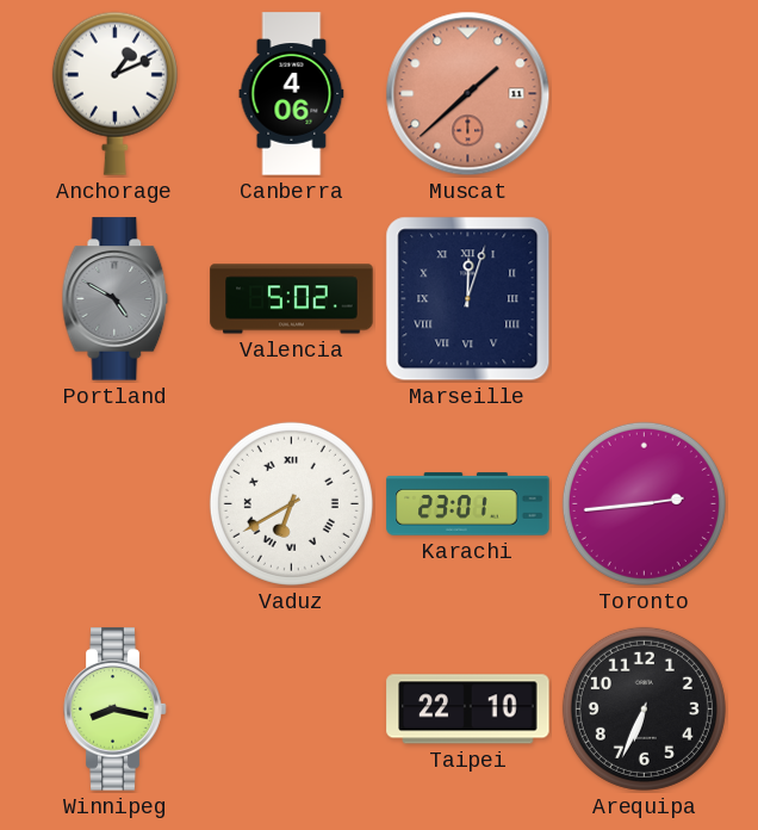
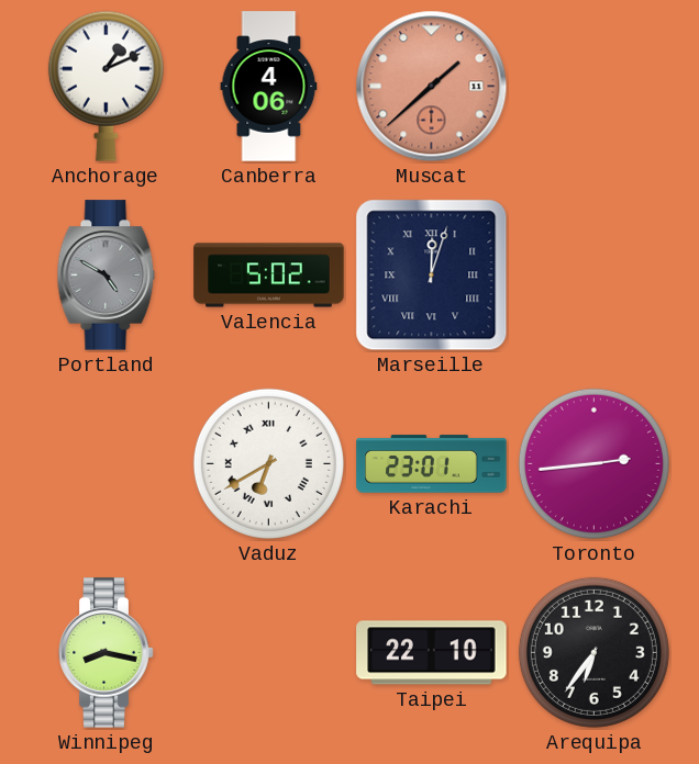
Arequipa: 6:34 -> 6:36
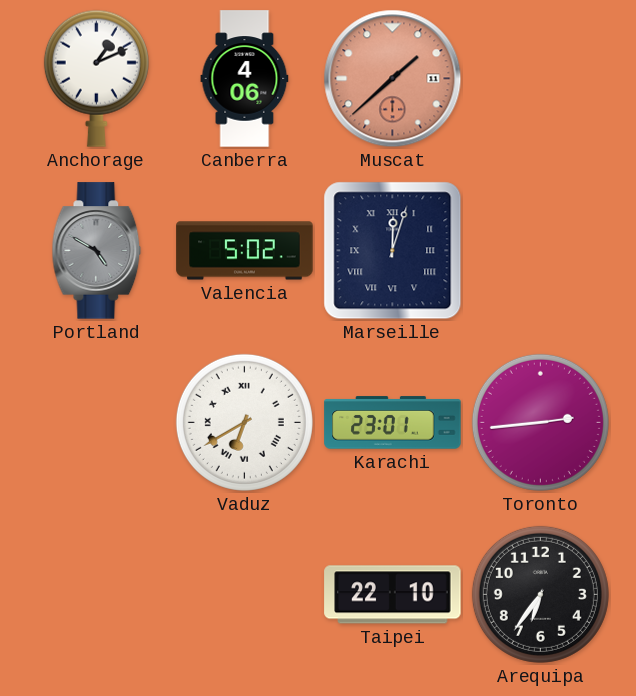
Winnipeg: 8:17 -> none
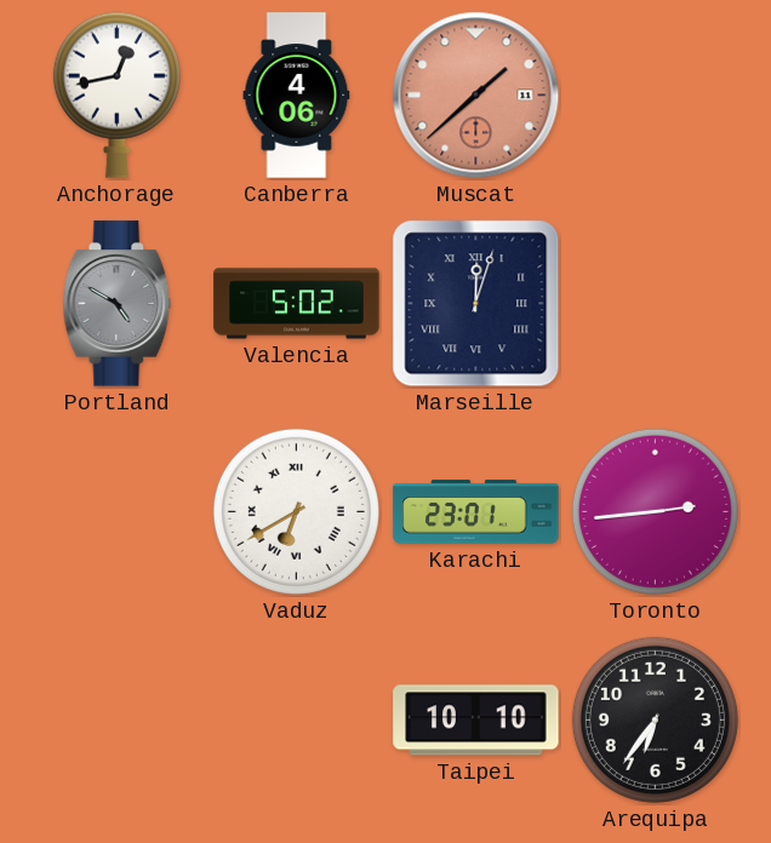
Anchorage: 1:11 -> 12:43
Taipei: 22:10 -> 10:10
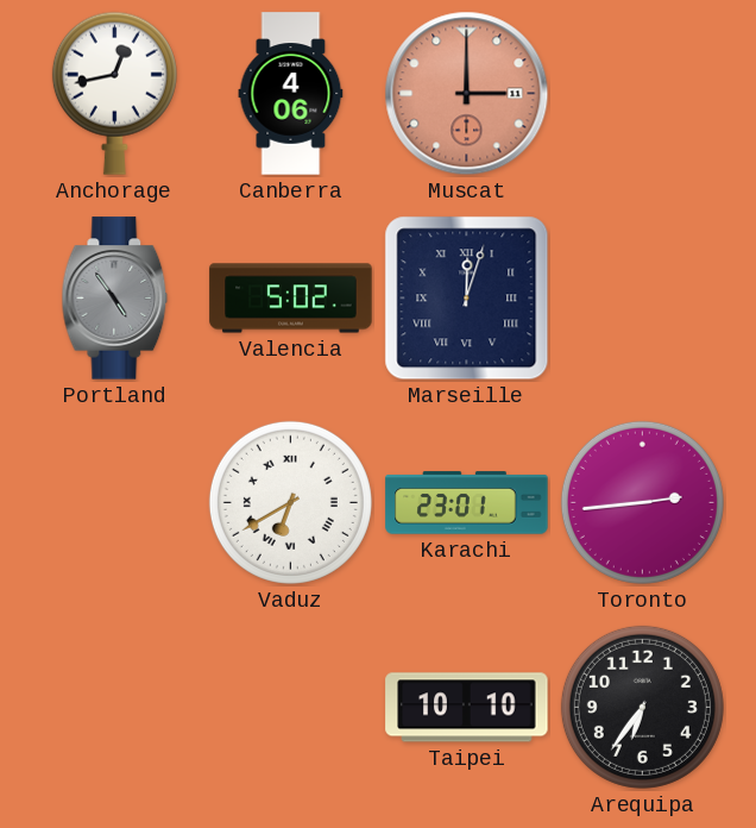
Muscat: 1:38 -> 3:00
Portland: 4:50 -> 4:54
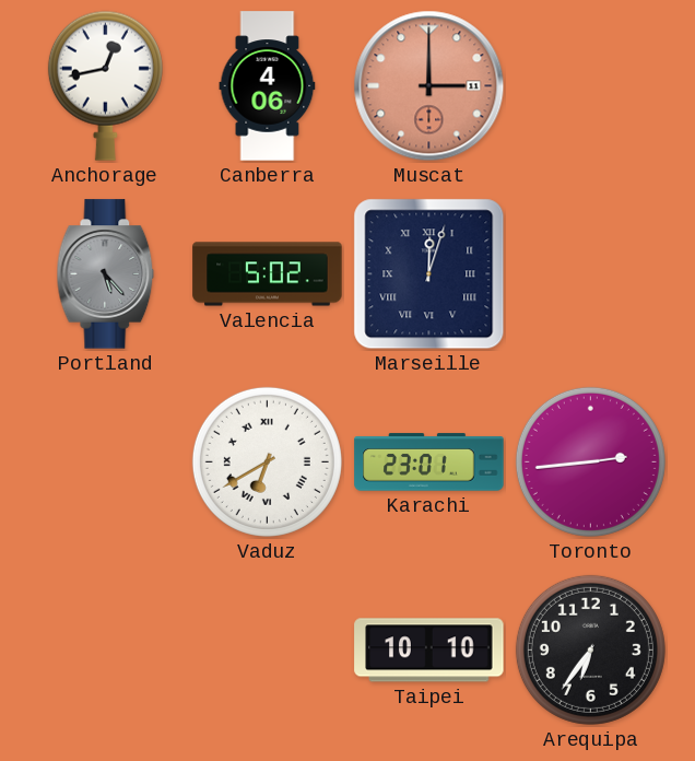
Portland: 4:54 -> 5:23
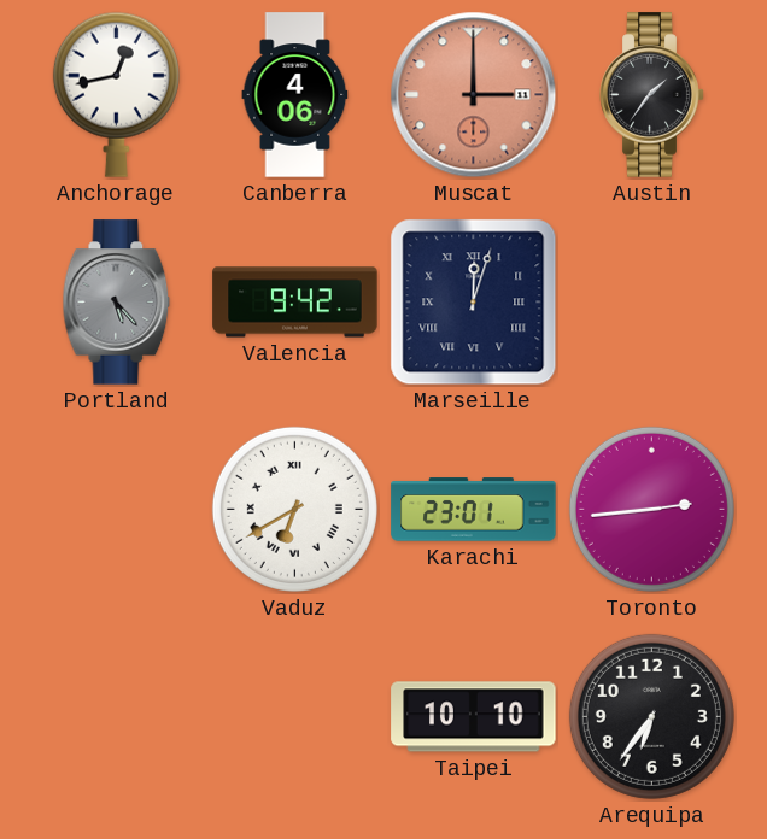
Austin: none -> 1:36
Valencia: 5:02 -> 9:42
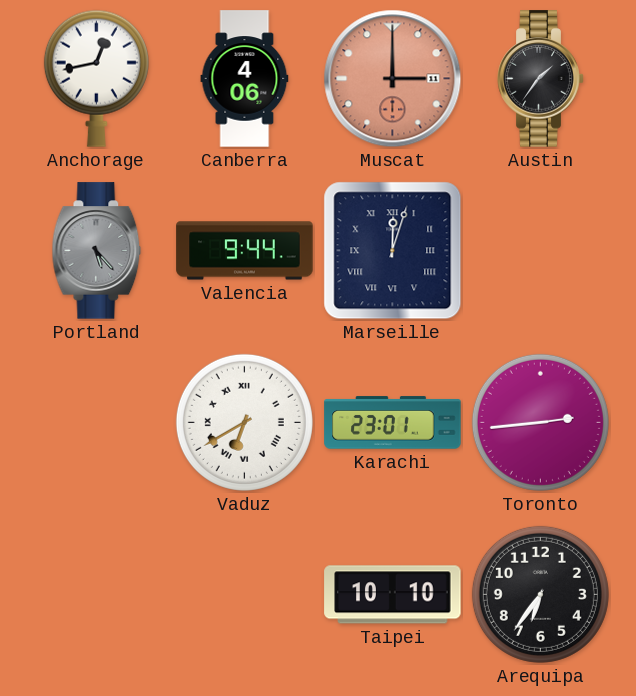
Valencia: 9:42 -> 9:44
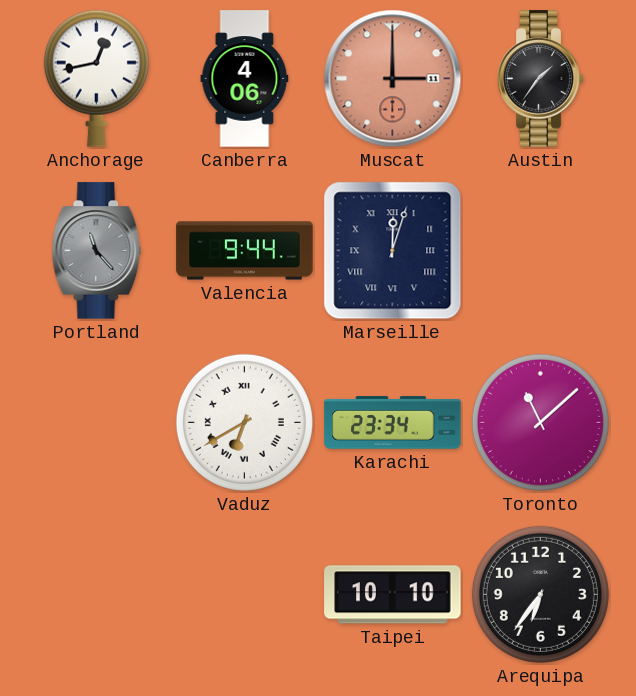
Portland: 5:23 -> 11:23
Karachi: 23:01 -> 23:34
Toronto: 2:44 -> 11:08
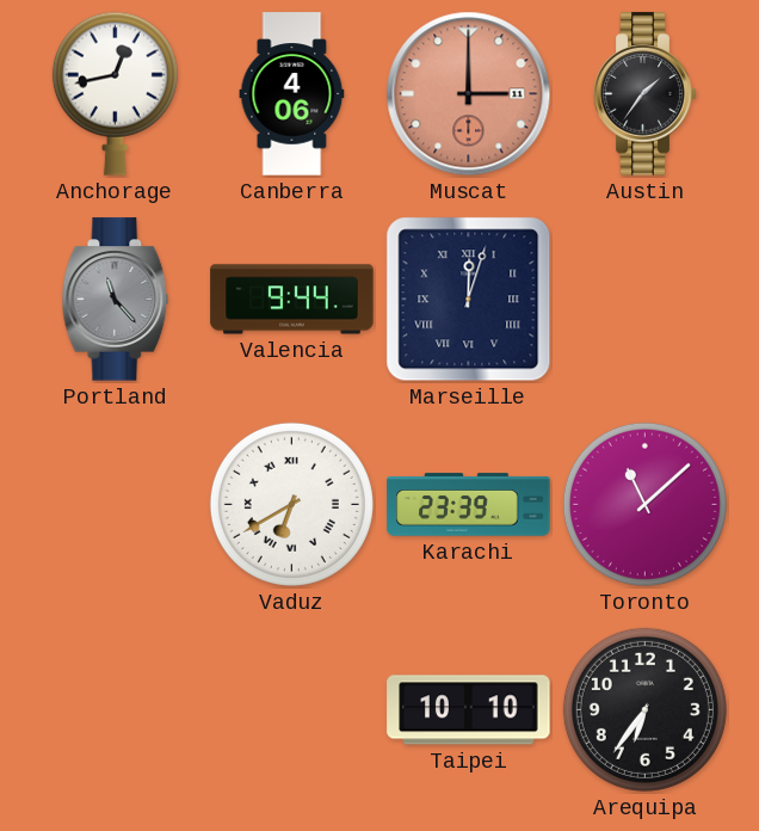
Karachi: 23:34 -> 23:39
